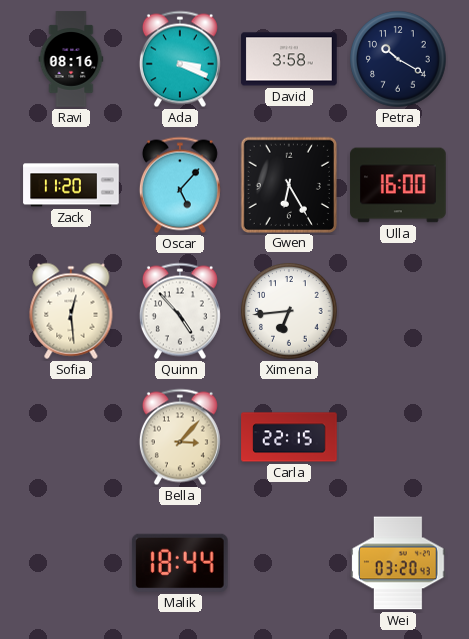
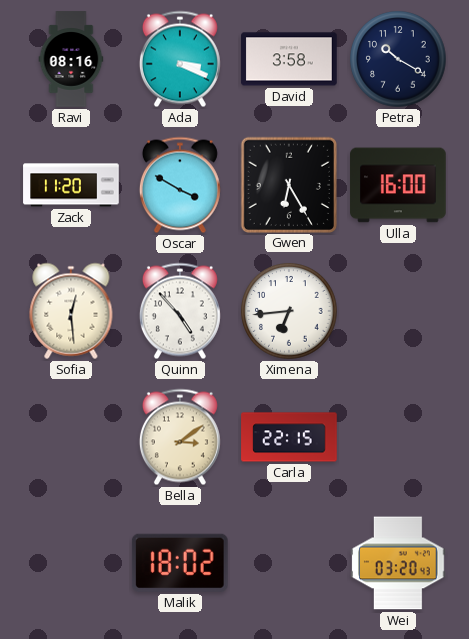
Oscar: 5:07 -> 3:50
Bella: 3:07 -> 3:09
Malik: 18:44 -> 18:02
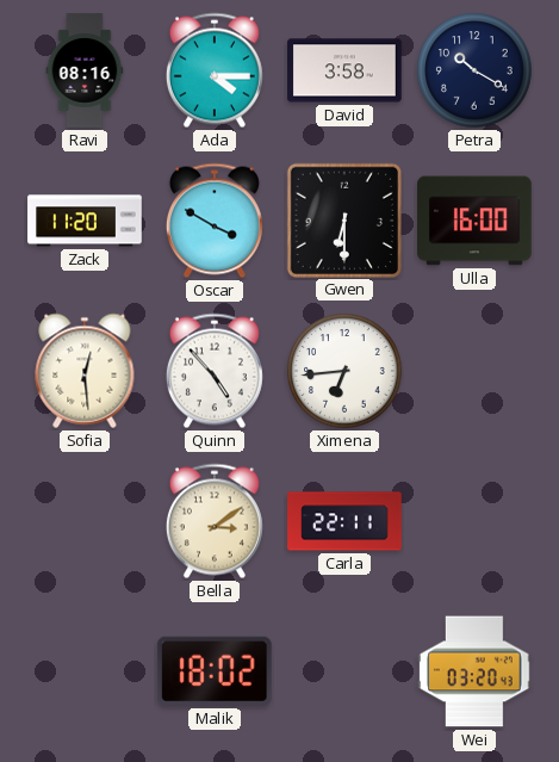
Ada: 3:19 -> 4:15
Gwen: 6:25 -> 6:30
Carla: 22:15 -> 22:11
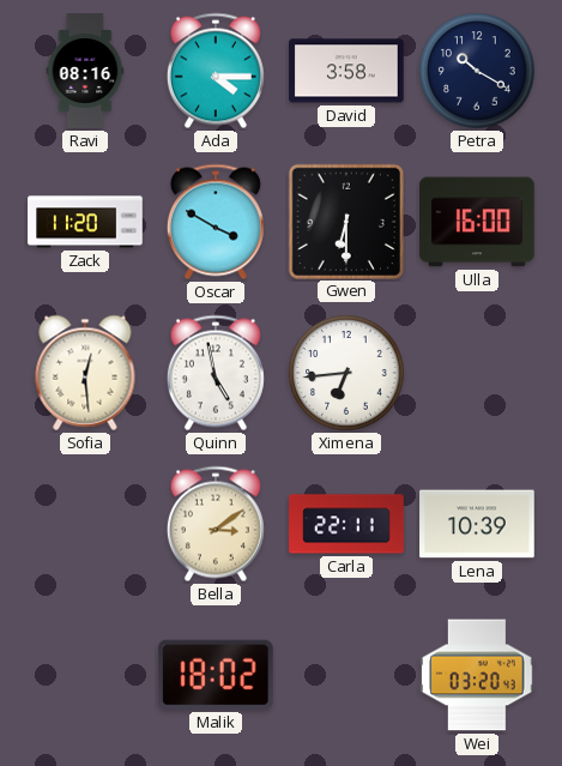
Quinn: 4:53 -> 4:58
Lena: none -> 10:39
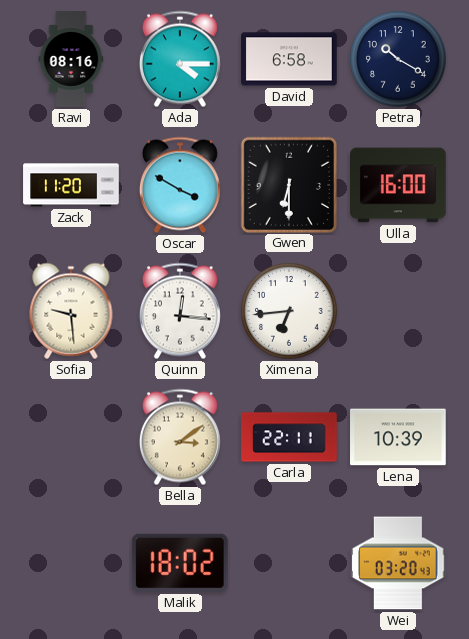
David: 3:58 -> 6:58
Sofia: 12:29 -> 9:29
Quinn: 4:58 -> 12:16
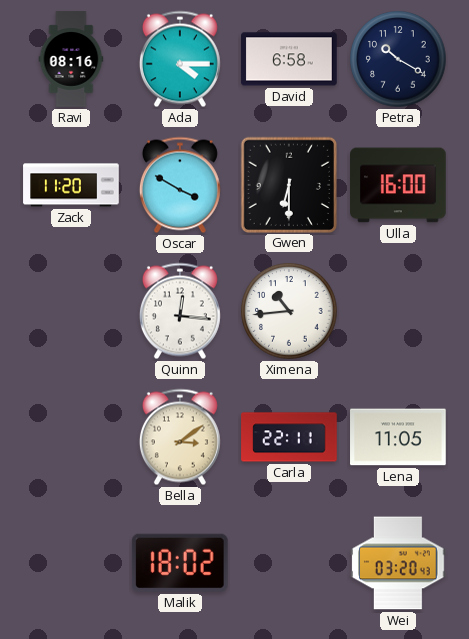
Sofia: 9:29 -> none
Ximena: 6:44 -> 10:44
Lena: 10:39 -> 11:05
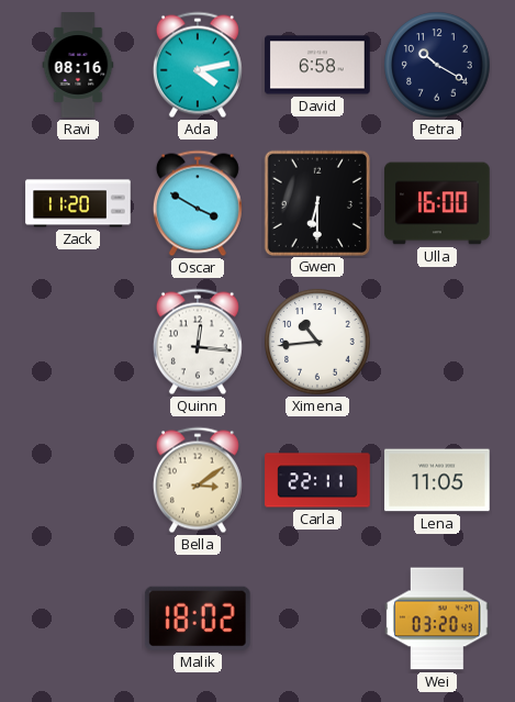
Ada: 4:15 -> 4:13
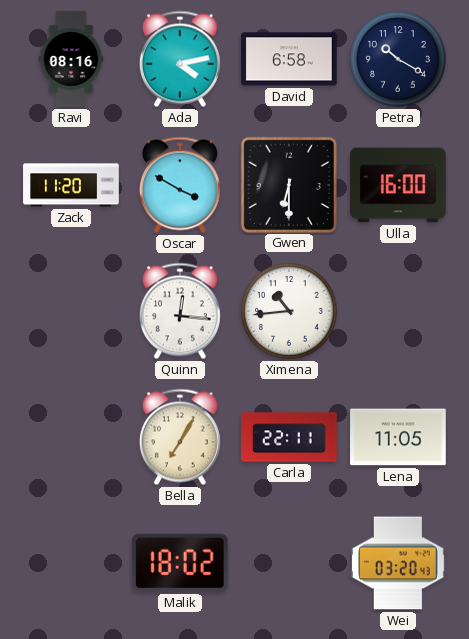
Bella: 3:09 -> 7:05
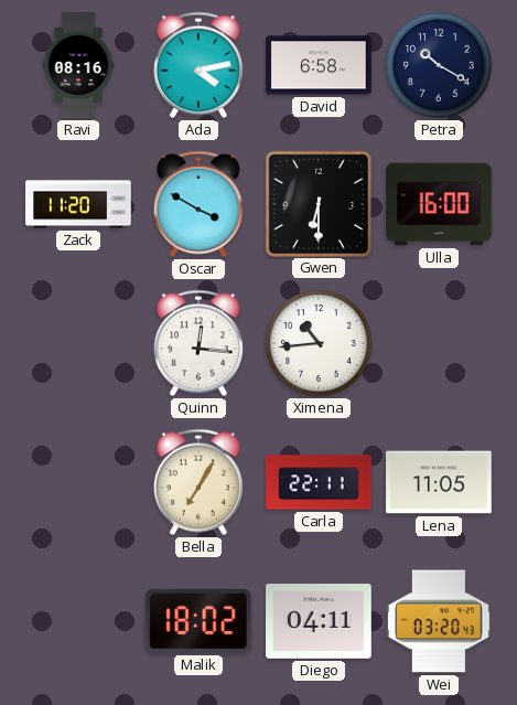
Diego: none -> 04:11
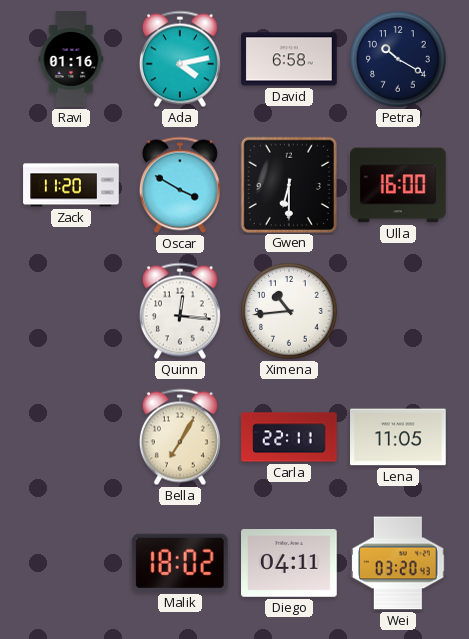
Ravi: 08:16 -> 01:16
